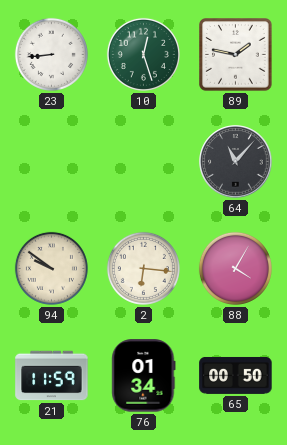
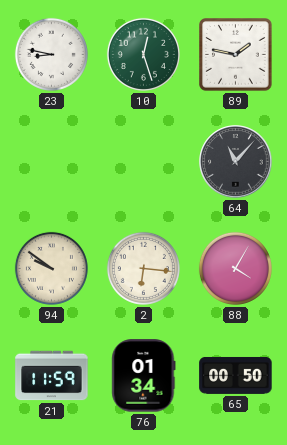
23: 8:44 -> 8:47
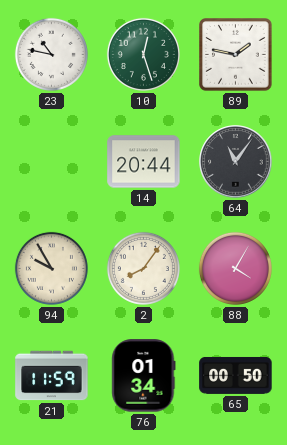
23: 8:47 -> 10:47
14: none -> 20:44
64: 11:07 -> 11:06
94: 9:51 -> 9:55
2: 6:16 -> 8:06
